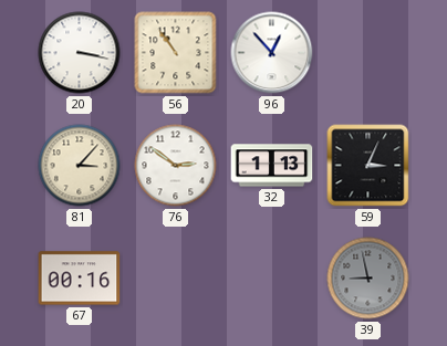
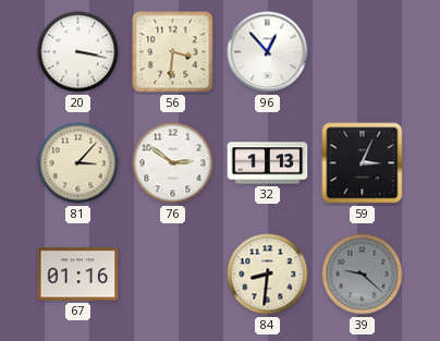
56: 10:54 -> 3:31
67: 00:16 -> 01:16
84: none -> 8:31
39: 8:58 -> 9:22
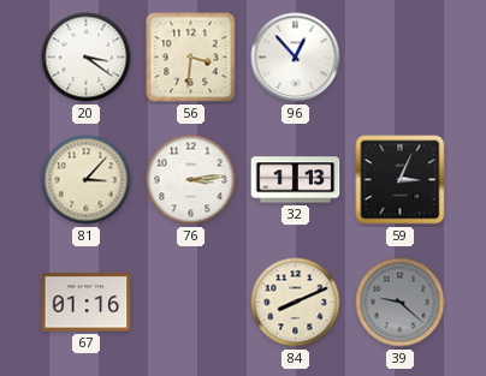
20: 3:17 -> 3:21
76: 2:51 -> 3:14
84: 8:31 -> 8:11
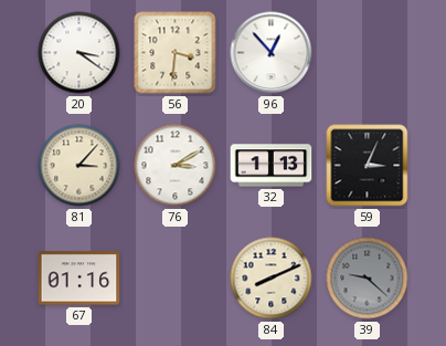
76: 3:14 -> 3:10
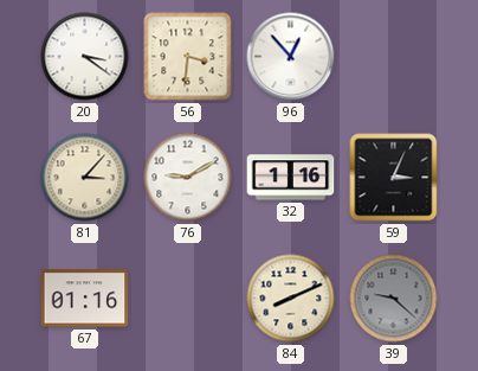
76: 3:10 -> 9:10
32: 1:13 -> 1:16
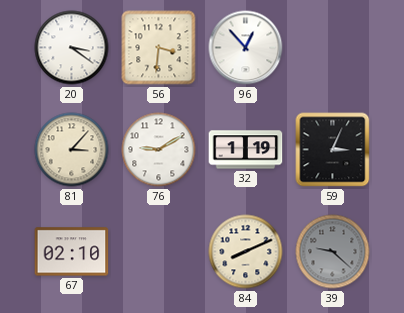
32: 1:16 -> 1:19
67: 01:16 -> 02:10
